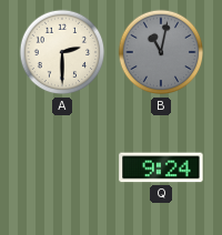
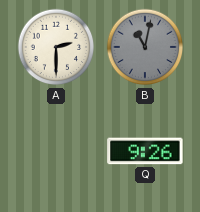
Q: 9:24 -> 9:26
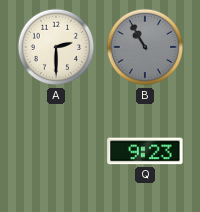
B: 11:02 -> 10:55
Q: 9:26 -> 9:23
